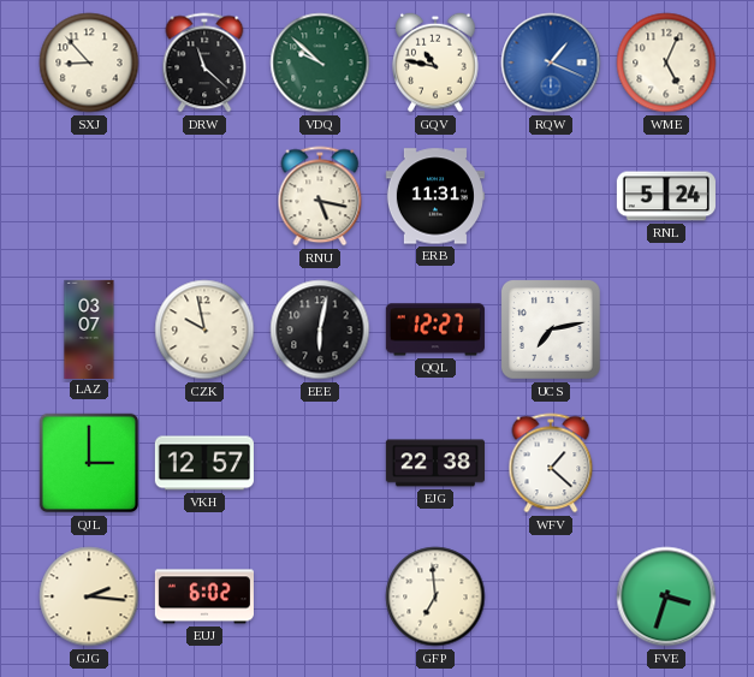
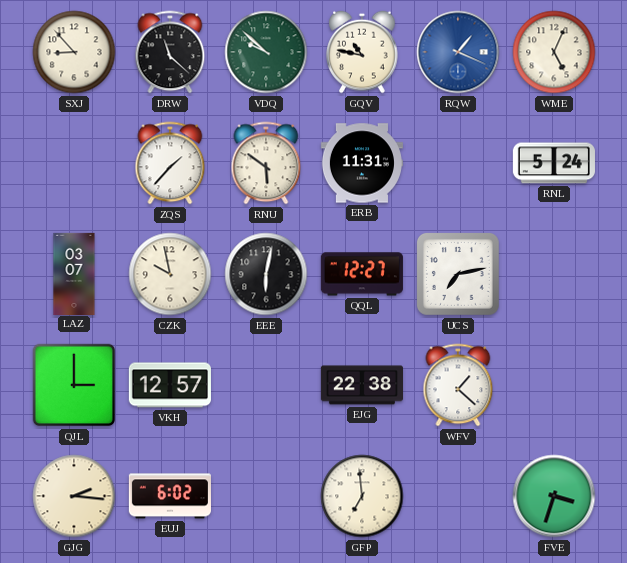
ZQS: none -> 1:37
RNU: 5:17 -> 5:51
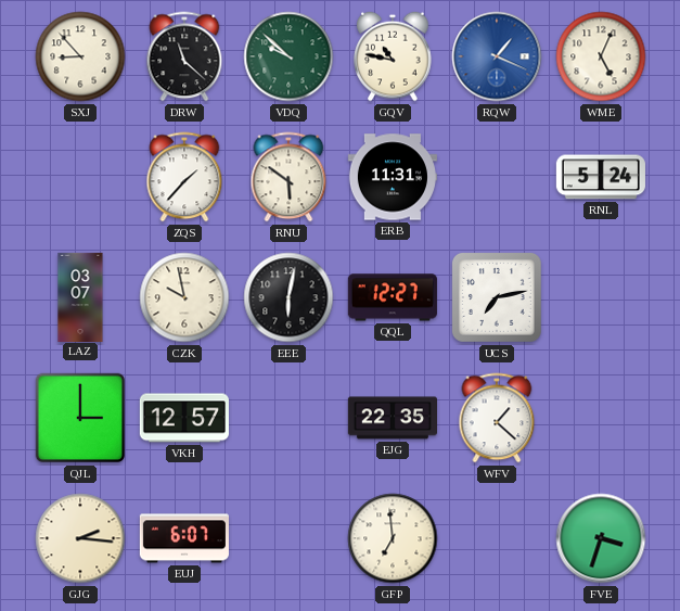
EJG: 22:38 -> 22:35
EUJ: 6:02 -> 6:07
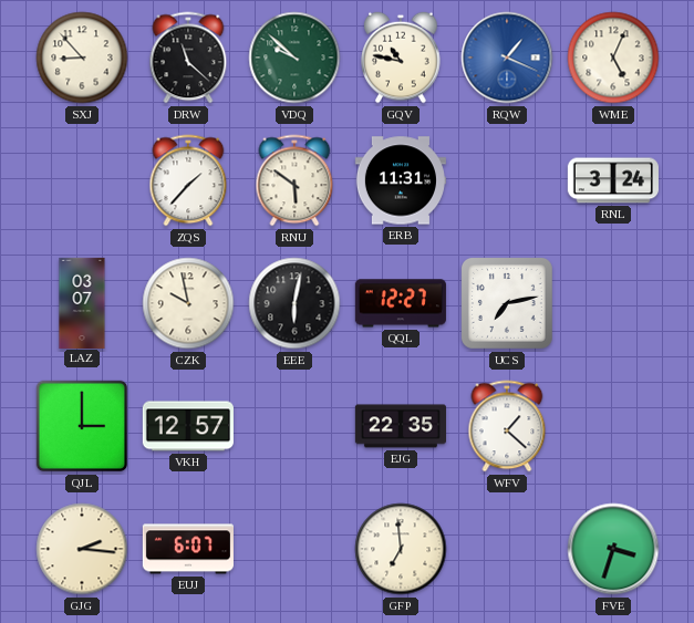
RNL: 5:24 -> 3:24
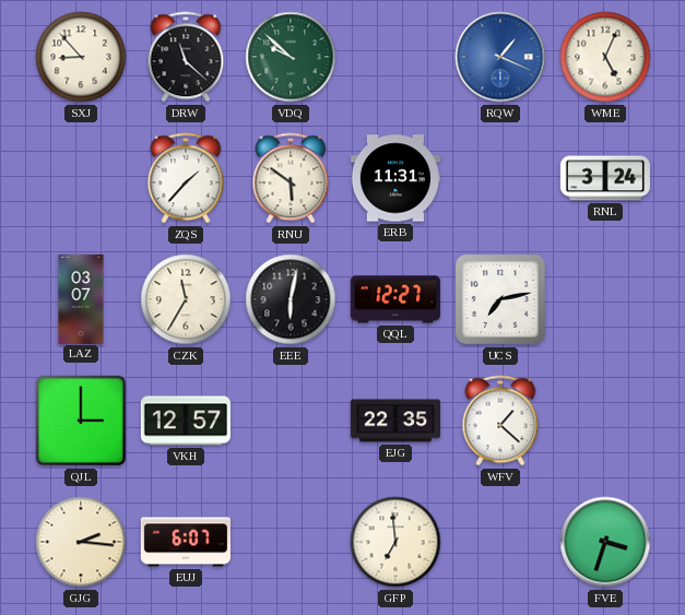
GQV: 10:47 -> none
CZK: 9:58 -> 11:35
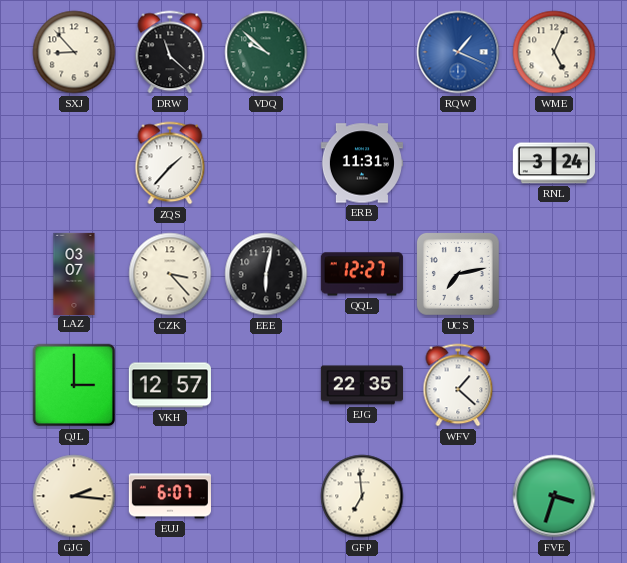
RNU: 5:51 -> none
CZK: 11:35 -> 3:23
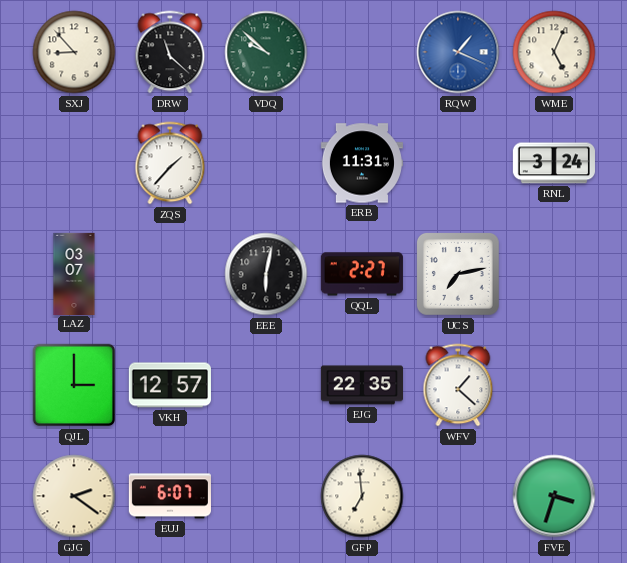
CZK: 3:23 -> none
QQL: 12:27 -> 2:27
GJG: 2:16 -> 2:21
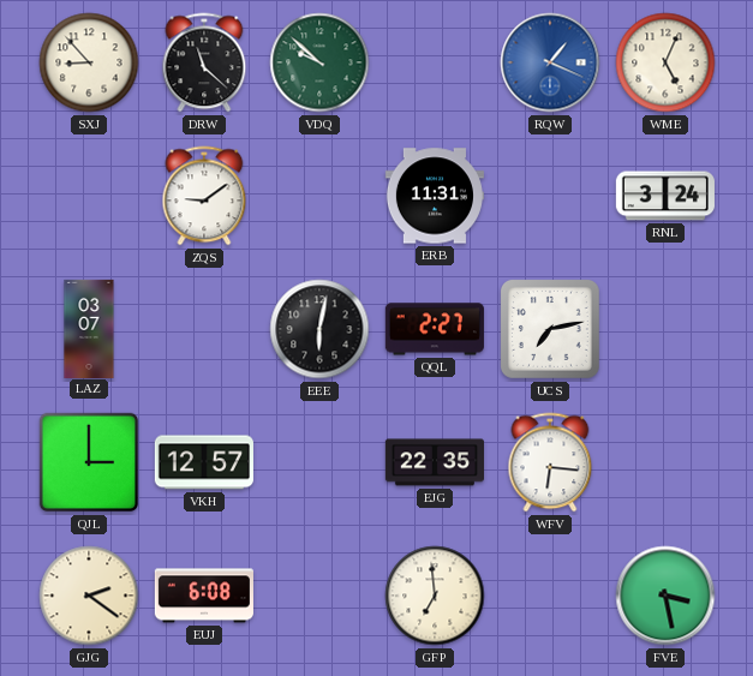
ZQS: 1:37 -> 9:09
WFV: 1:22 -> 6:16
EUJ: 6:07 -> 6:08
FVE: 3:33 -> 3:28
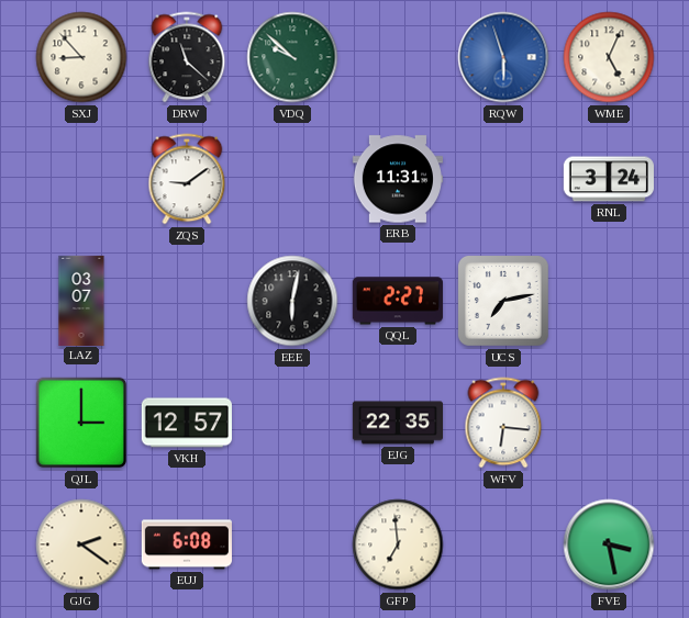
RQW: 1:19 -> 5:57
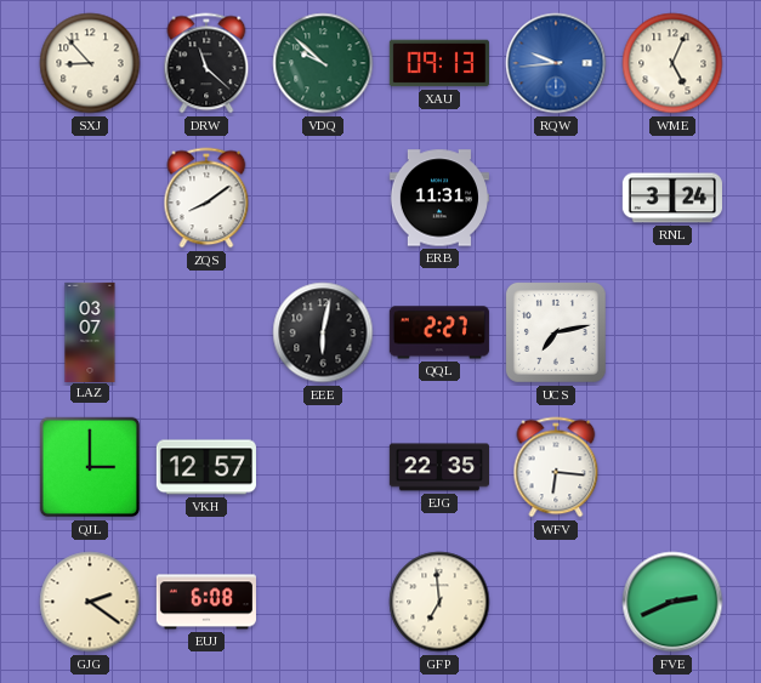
XAU: none -> 09:13
RQW: 5:57 -> 9:44
ZQS: 9:09 -> 8:09
FVE: 3:28 -> 2:41
